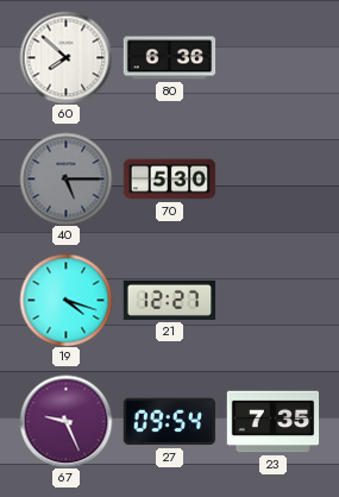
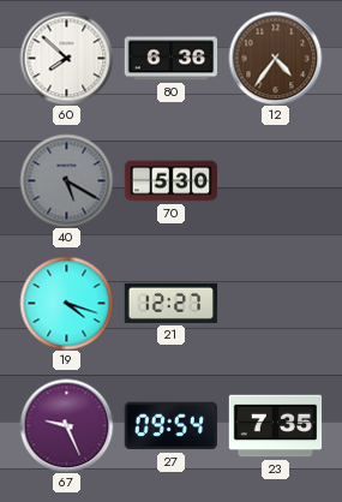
12: none -> 4:36
40: 5:15 -> 5:20
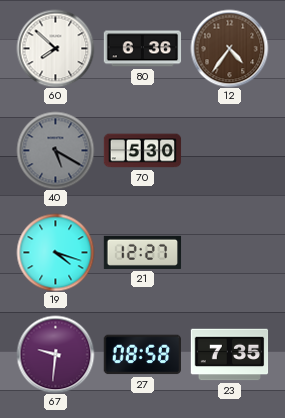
67: 9:26 -> 9:31
27: 09:54 -> 08:58
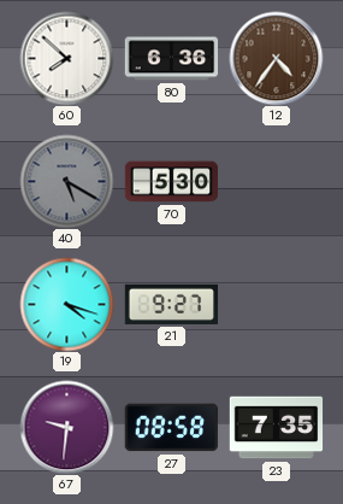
21: 12:27 -> 9:27
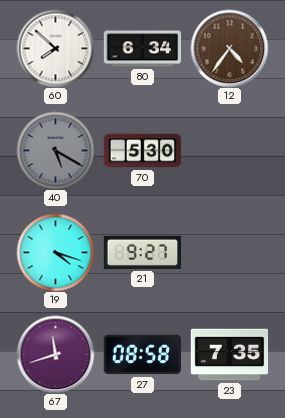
80: 6:36 -> 6:34
67: 9:31 -> 11:42
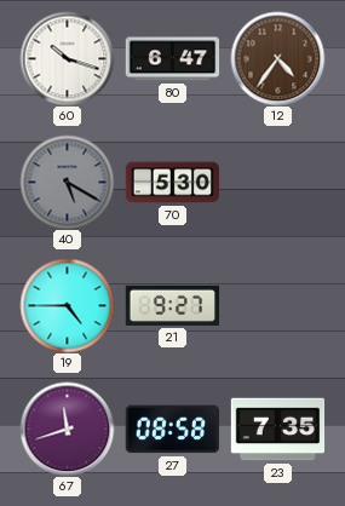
60: 7:52 -> 10:18
80: 6:34 -> 6:47
19: 4:18 -> 4:45
